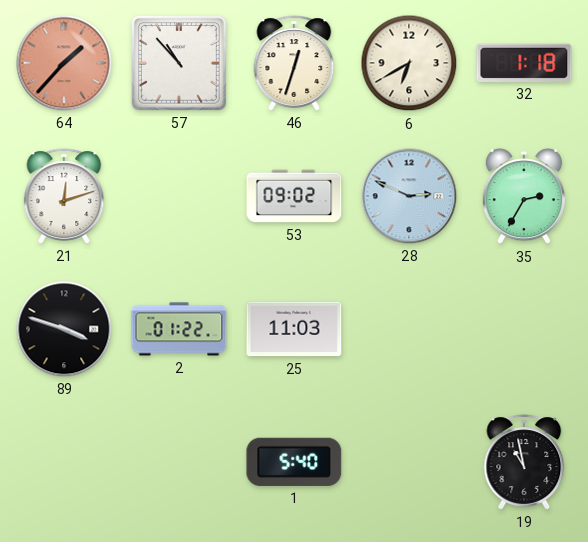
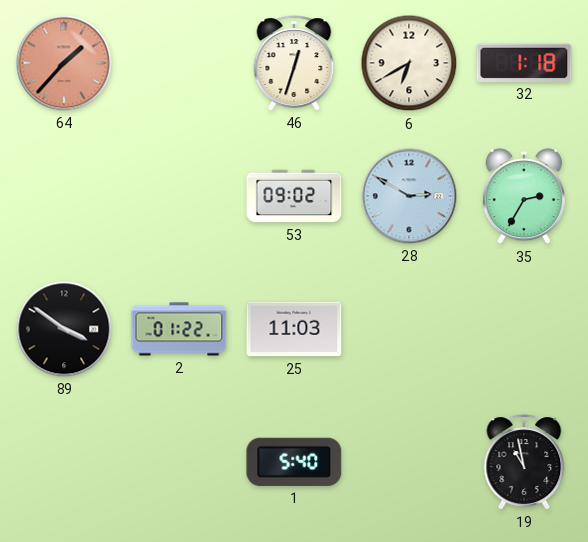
57: 10:53 -> none
21: 12:12 -> none
28: 2:49 -> 2:50
89: 3:48 -> 3:51
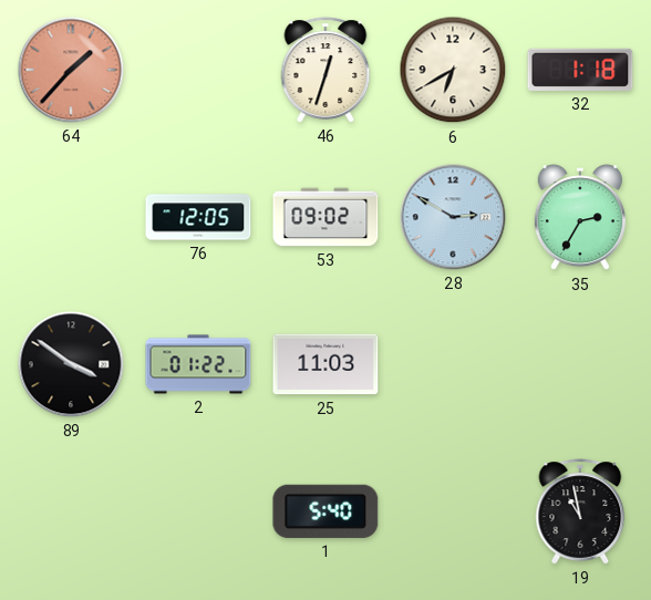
76: none -> 12:05
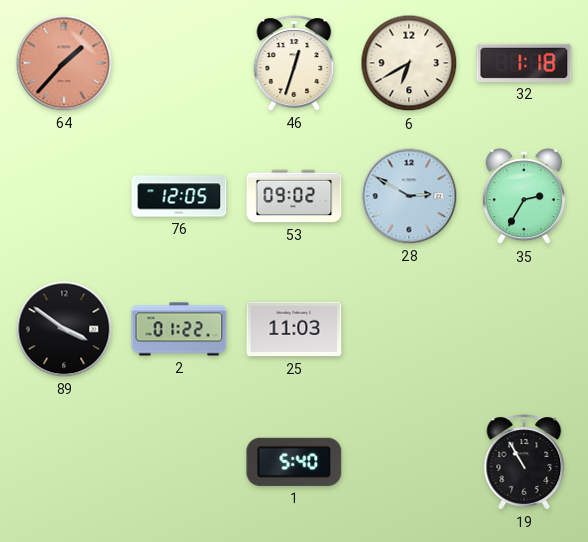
19: 10:58 -> 10:55
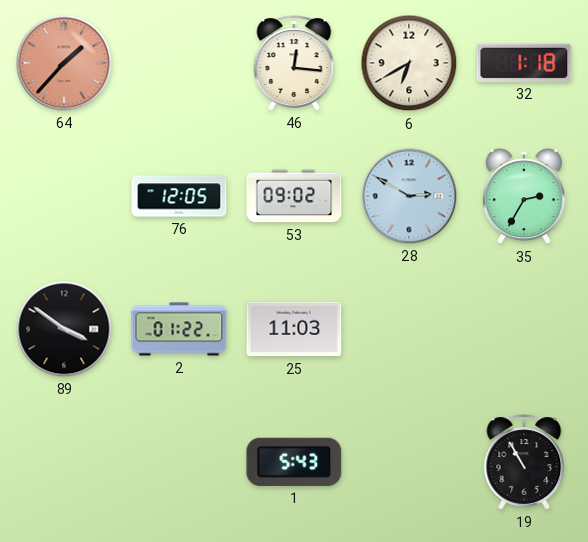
46: 12:33 -> 12:16
1: 5:40 -> 5:43
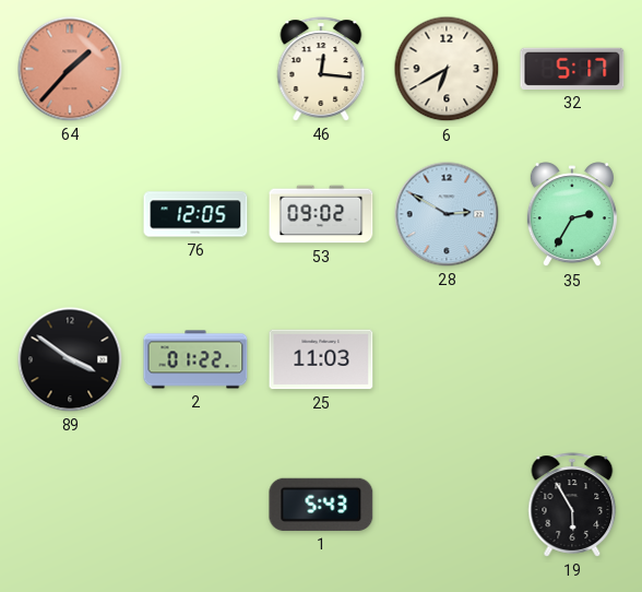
32: 1:18 -> 5:17
19: 10:55 -> 5:55
